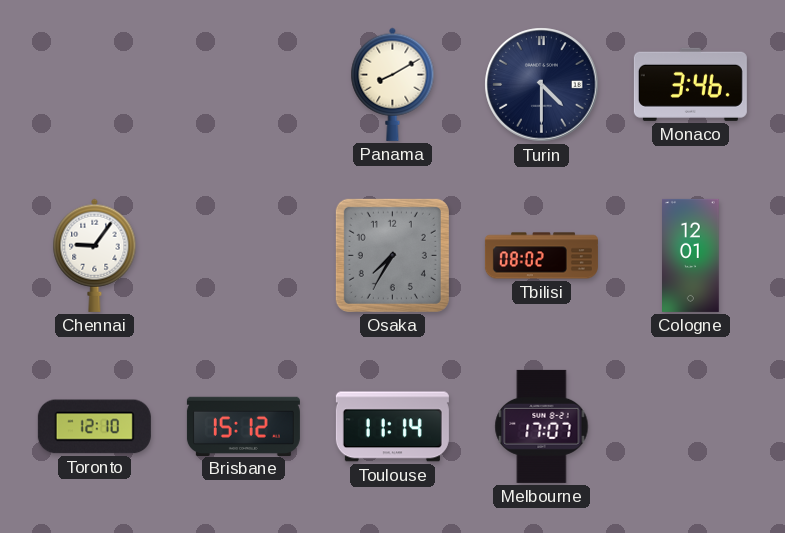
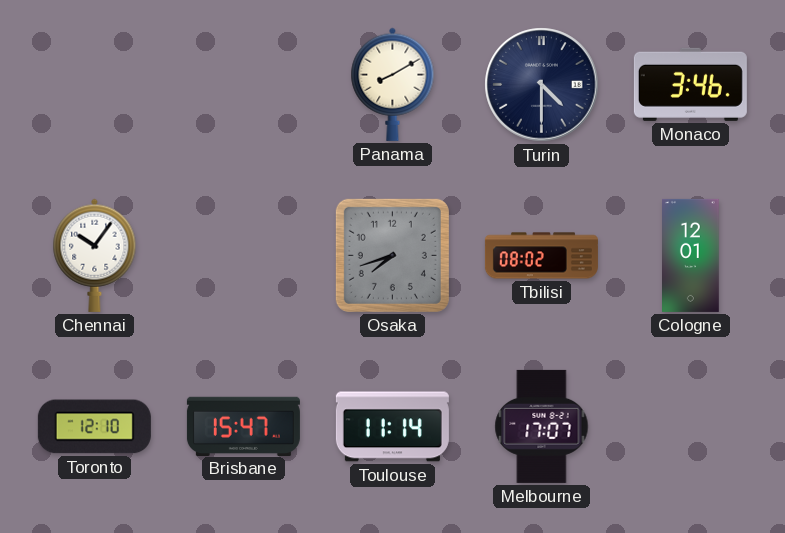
Chennai: 9:06 -> 10:06
Osaka: 7:35 -> 7:42
Brisbane: 15:12 -> 15:47
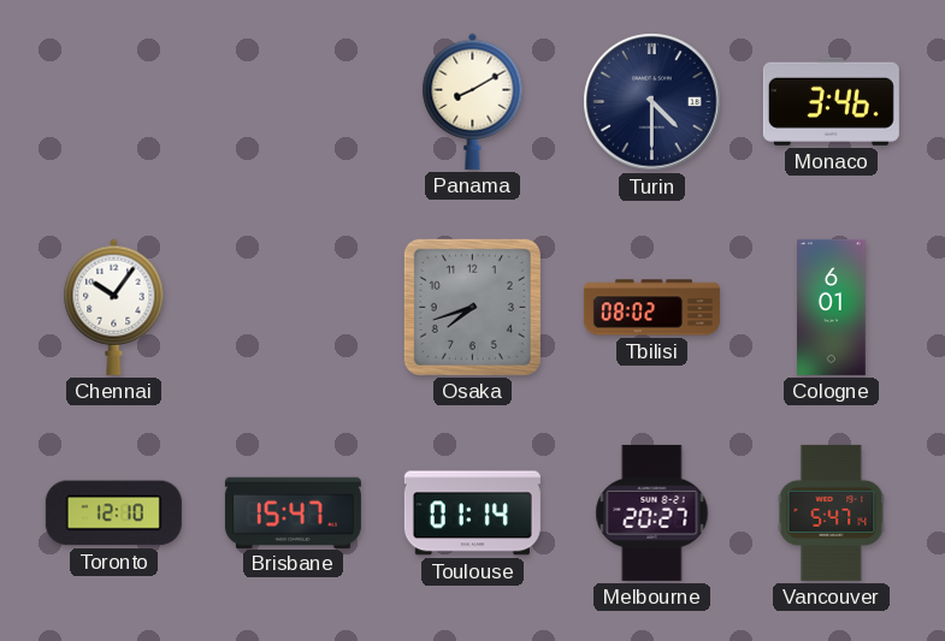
Cologne: 12:01 -> 6:01
Toulouse: 11:14 -> 01:14
Melbourne: 17:07 -> 20:27
Vancouver: none -> 5:47
